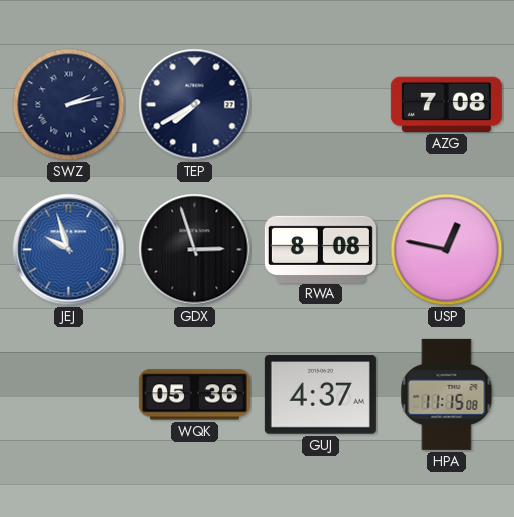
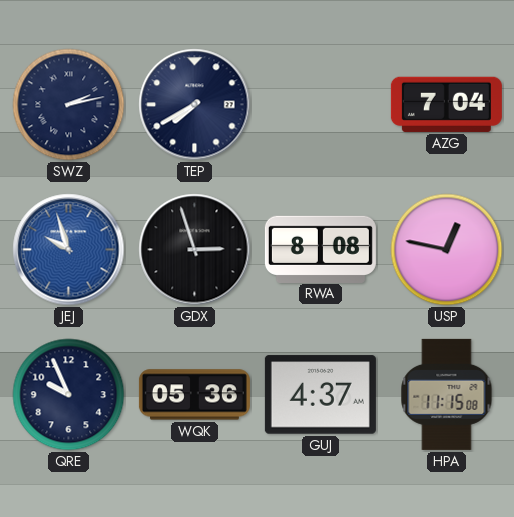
AZG: 7:08 -> 7:04
QRE: none -> 9:56
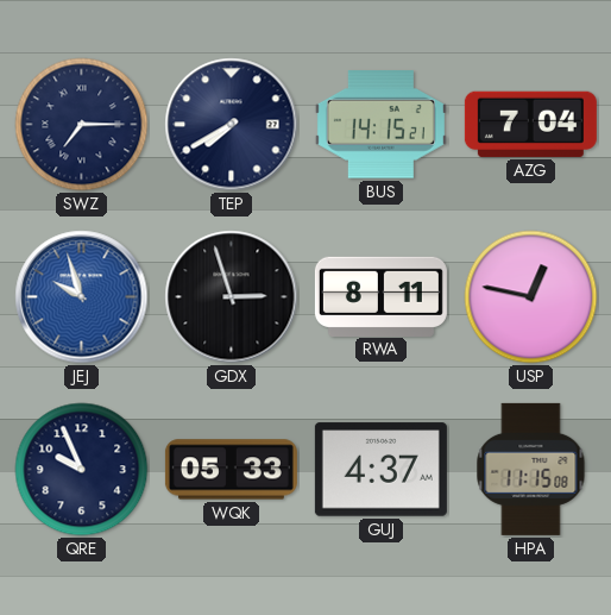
SWZ: 2:13 -> 7:15
BUS: none -> 14:15
RWA: 8:08 -> 8:11
WQK: 05:36 -> 05:33
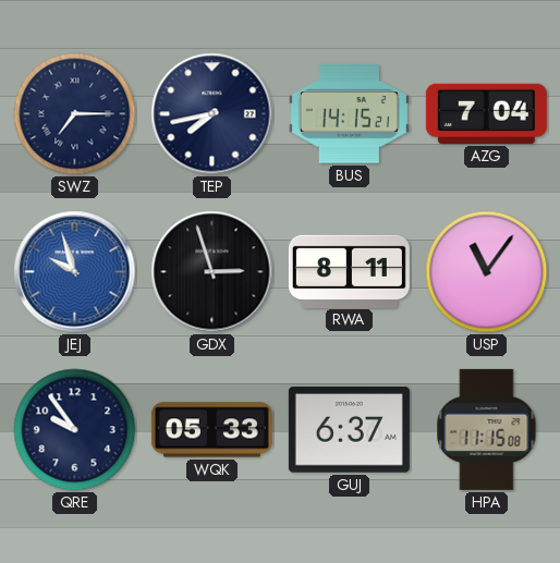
TEP: 7:40 -> 7:43
USP: 12:47 -> 11:06
QRE: 9:56 -> 9:54
GUJ: 4:37 -> 6:37
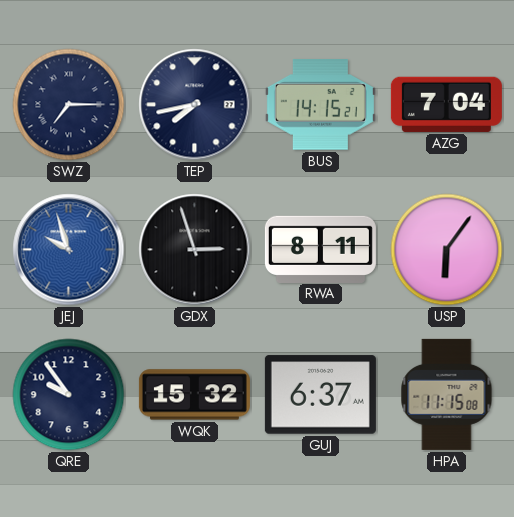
USP: 11:06 -> 6:06
WQK: 05:33 -> 15:32
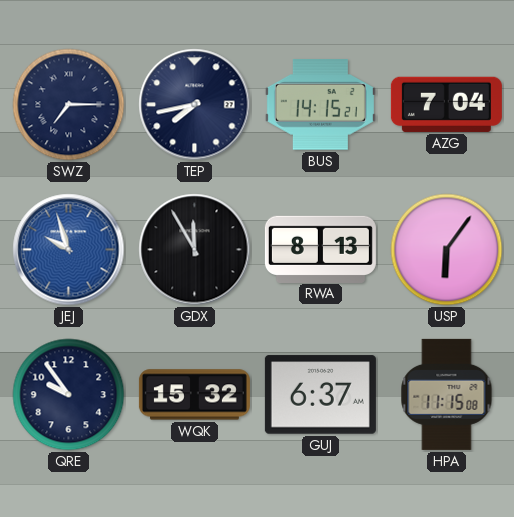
GDX: 2:57 -> 11:55
RWA: 8:11 -> 8:13
